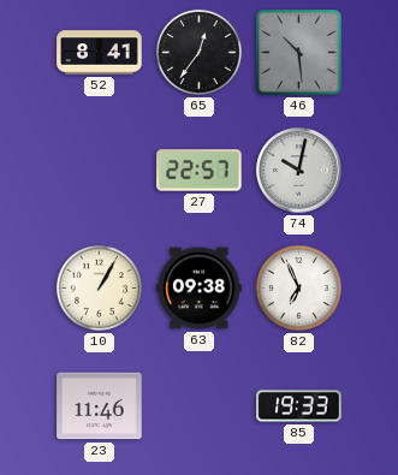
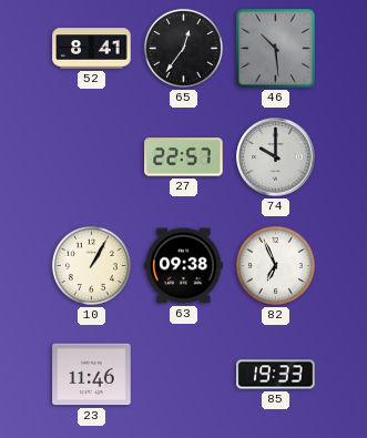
74: 10:02 -> 10:00
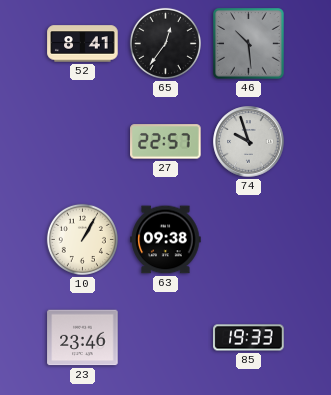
74: 10:00 -> 9:57
82: 6:56 -> none
23: 11:46 -> 23:46
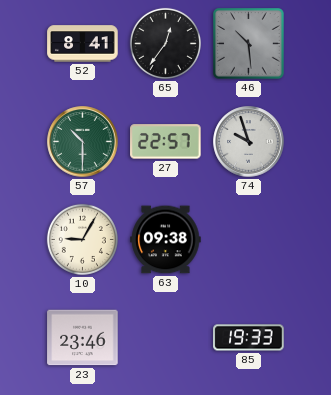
57: none -> 10:30
10: 1:05 -> 9:05
